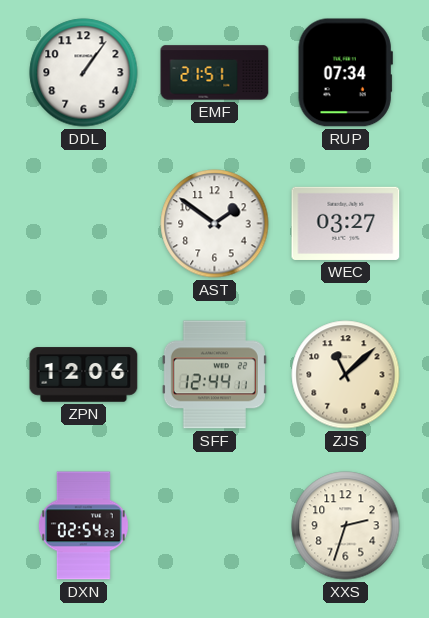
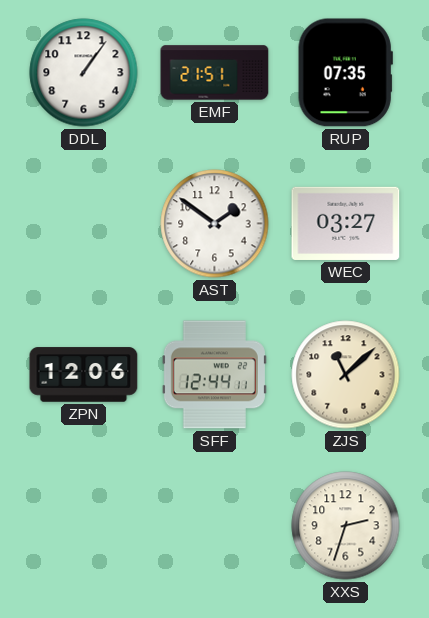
RUP: 07:34 -> 07:35
DXN: 02:54 -> none
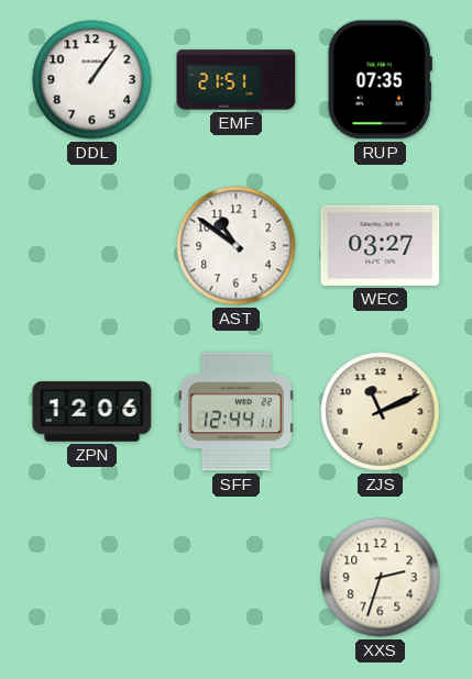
AST: 1:51 -> 10:51
ZJS: 11:08 -> 11:11
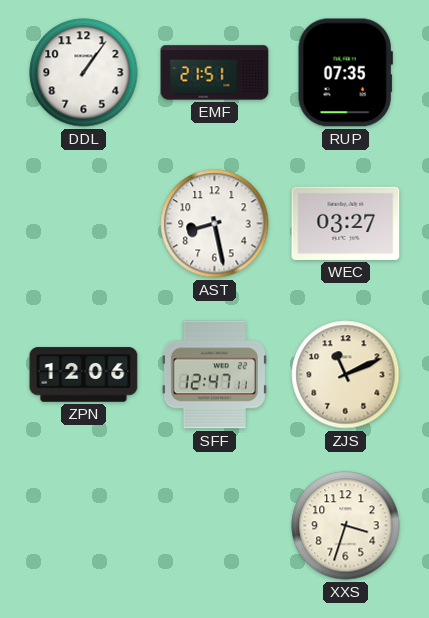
AST: 10:51 -> 8:28
SFF: 12:44 -> 12:47
XXS: 2:33 -> 3:33
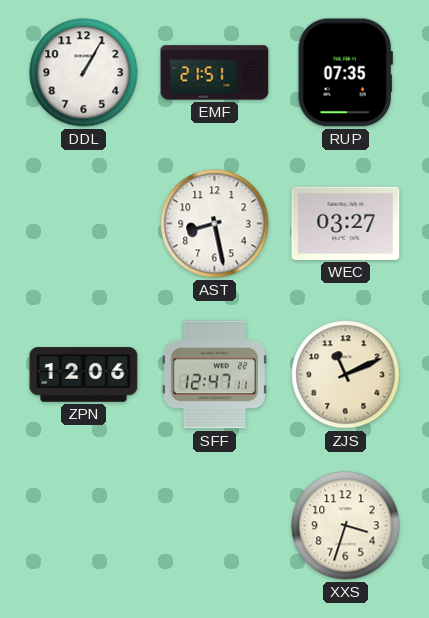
DDL: 1:06 -> 1:05
